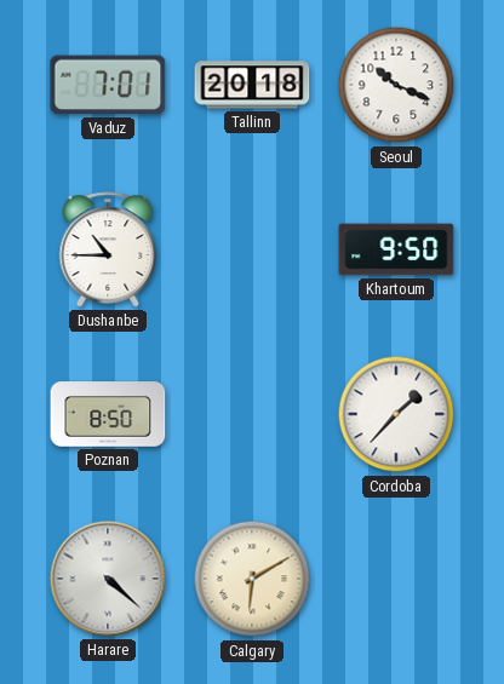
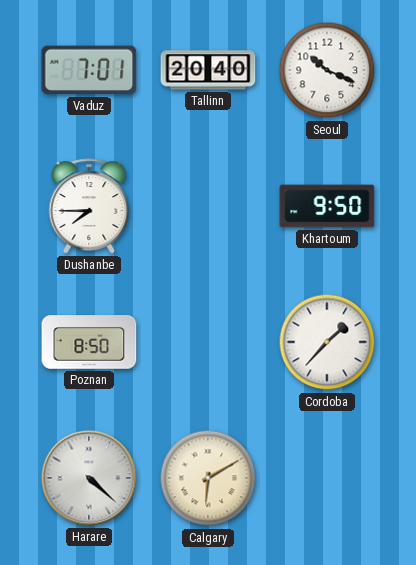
Tallinn: 20:18 -> 20:40
Dushanbe: 10:45 -> 7:45
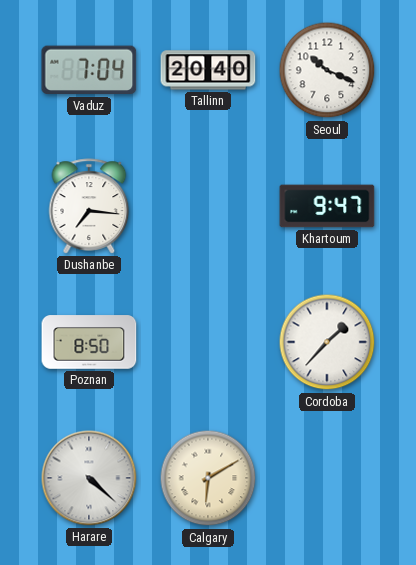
Vaduz: 7:01 -> 7:04
Dushanbe: 7:45 -> 7:16
Khartoum: 9:50 -> 9:47
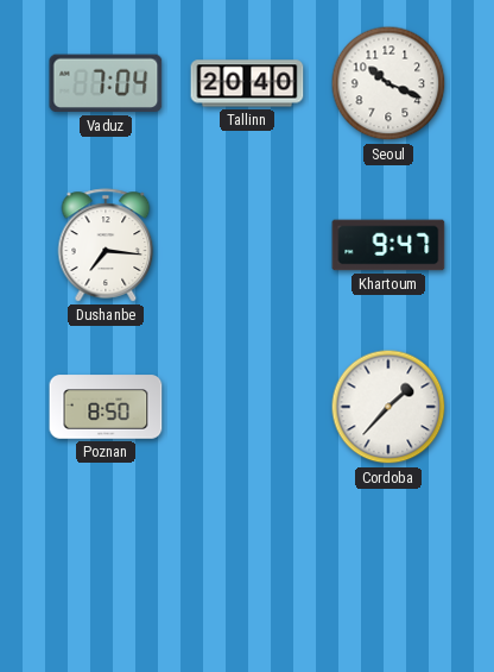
Harare: 4:22 -> none
Calgary: 6:10 -> none
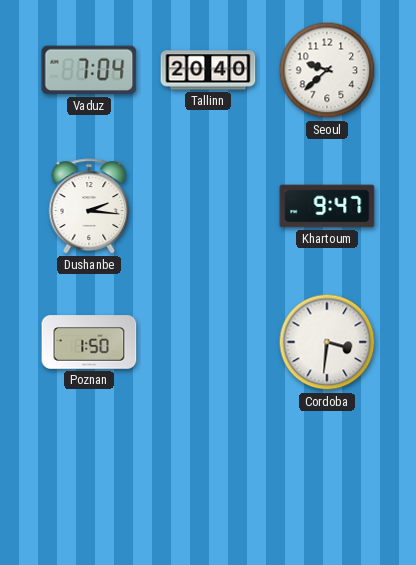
Seoul: 10:19 -> 9:38
Dushanbe: 7:16 -> 2:16
Poznan: 8:50 -> 1:50
Cordoba: 1:37 -> 3:31
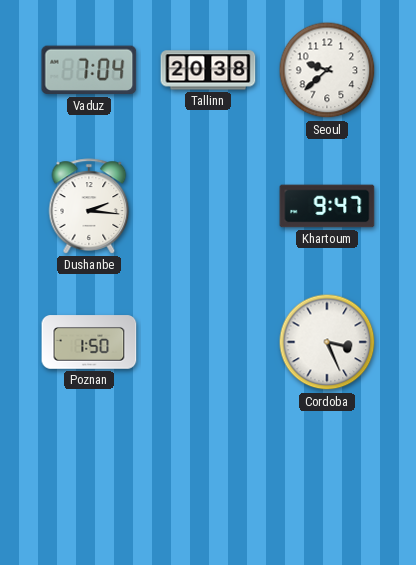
Tallinn: 20:40 -> 20:38
Cordoba: 3:31 -> 3:26
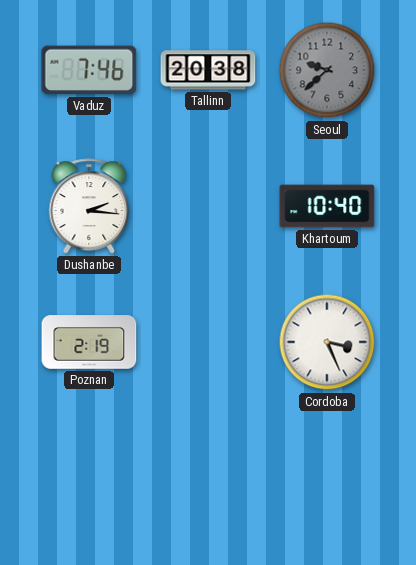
Vaduz: 7:04 -> 7:46
Seoul dial: white -> grey
Khartoum: 9:47 -> 10:40
Poznan: 1:50 -> 2:19
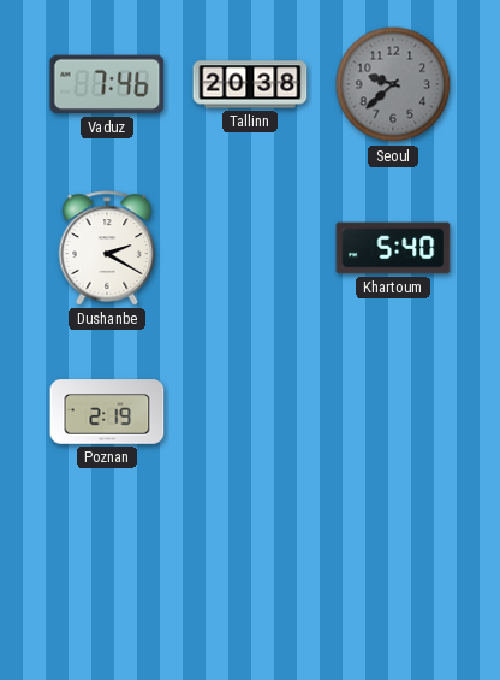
Dushanbe: 2:16 -> 2:20
Khartoum: 10:40 -> 5:40
Cordoba: 3:26 -> none
